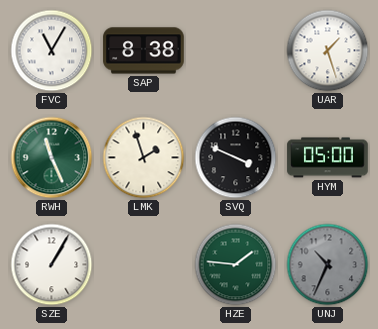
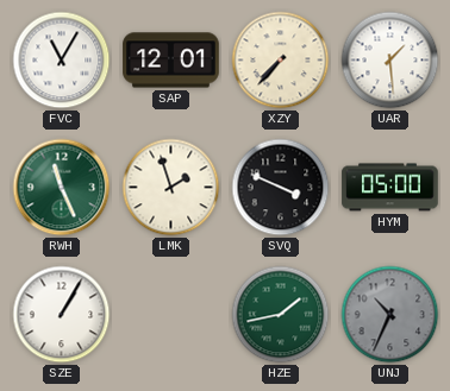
SAP: 8:38 -> 12:01
XZY: none -> 7:37
UAR: 1:27 -> 1:29
HZE: 1:46 -> 1:43
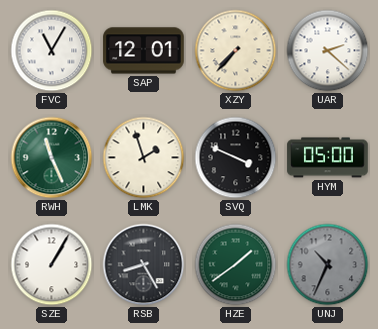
UAR: 1:29 -> 2:22
RSB: none -> 8:25
HZE: 1:43 -> 1:39
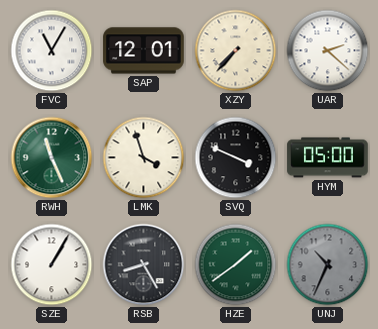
LMK: 1:57 -> 3:57
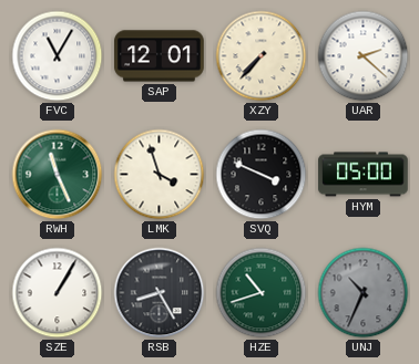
HZE: 1:39 -> 10:42
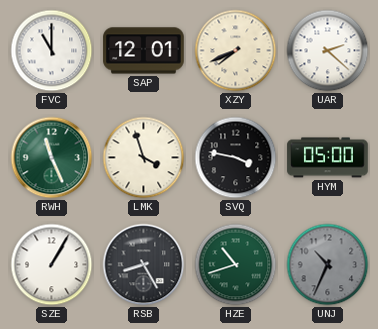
FVC: 11:05 -> 11:00
XZY: 7:37 -> 7:41
SVQ: 3:49 -> 3:47
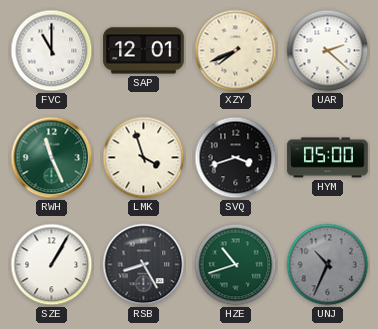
SVQ: 3:47 -> 3:42
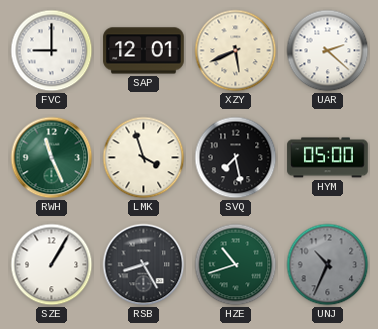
FVC: 11:00 -> 9:00
XZY: 7:41 -> 5:41
SVQ: 3:42 -> 7:28
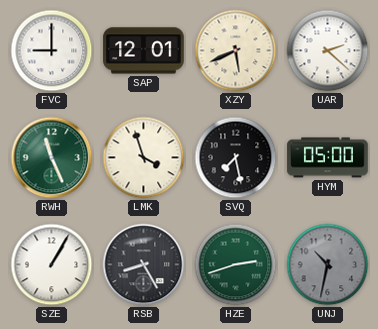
HZE: 10:42 -> 2:42
UNJ: 10:34 -> 10:32
